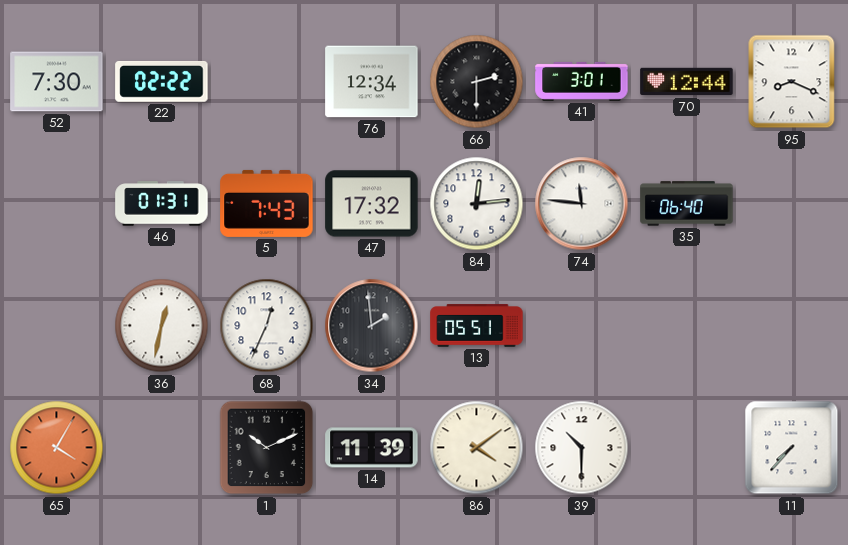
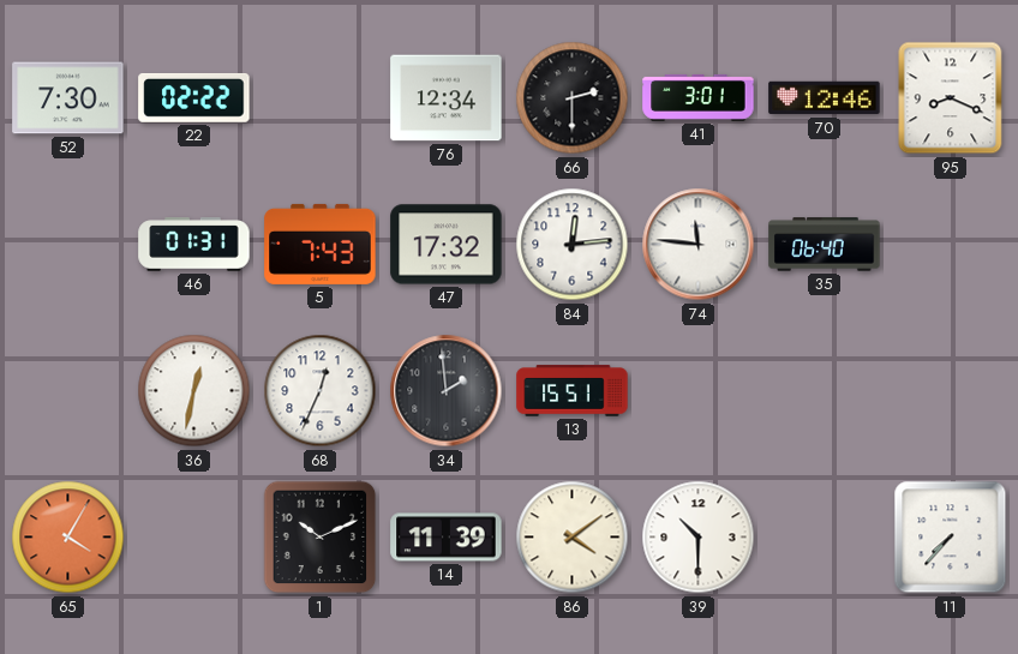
70: 12:44 -> 12:46
13: 05:51 -> 15:51
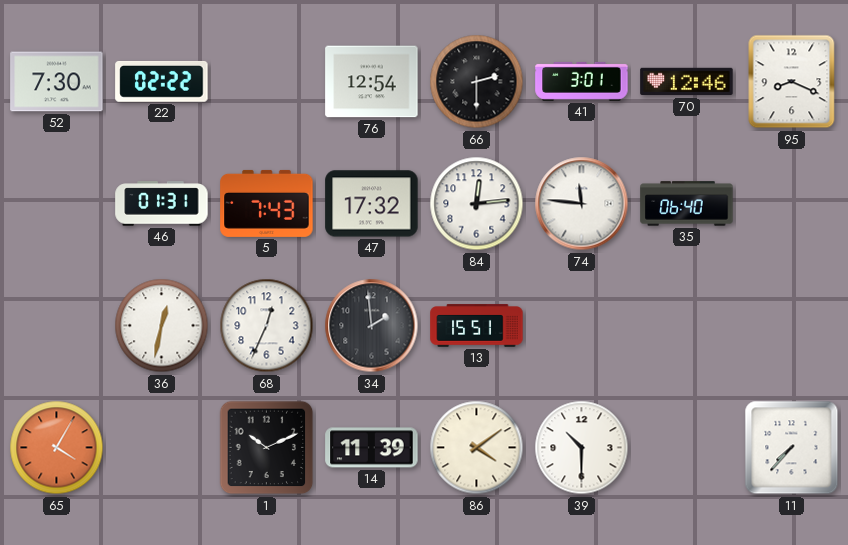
76: 12:34 -> 12:54
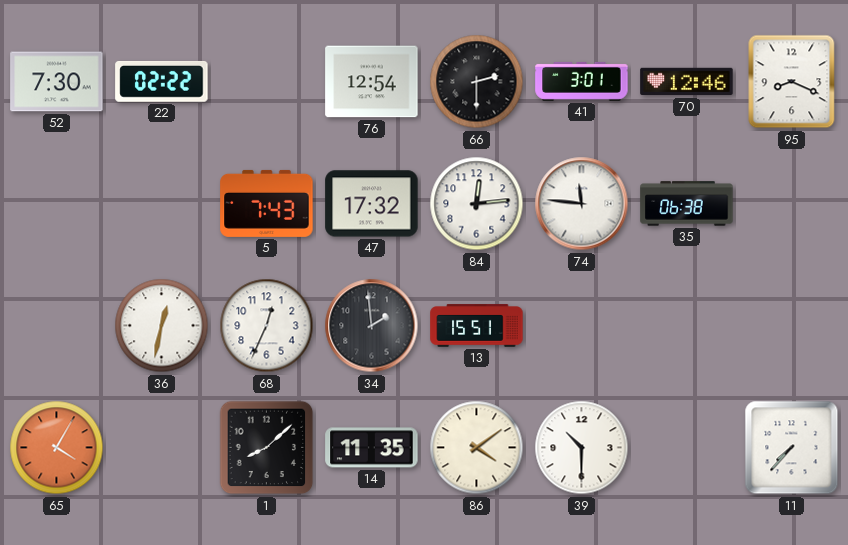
46: 01:31 -> none
35: 06:40 -> 06:38
1: 10:11 -> 8:08
14: 11:39 -> 11:35
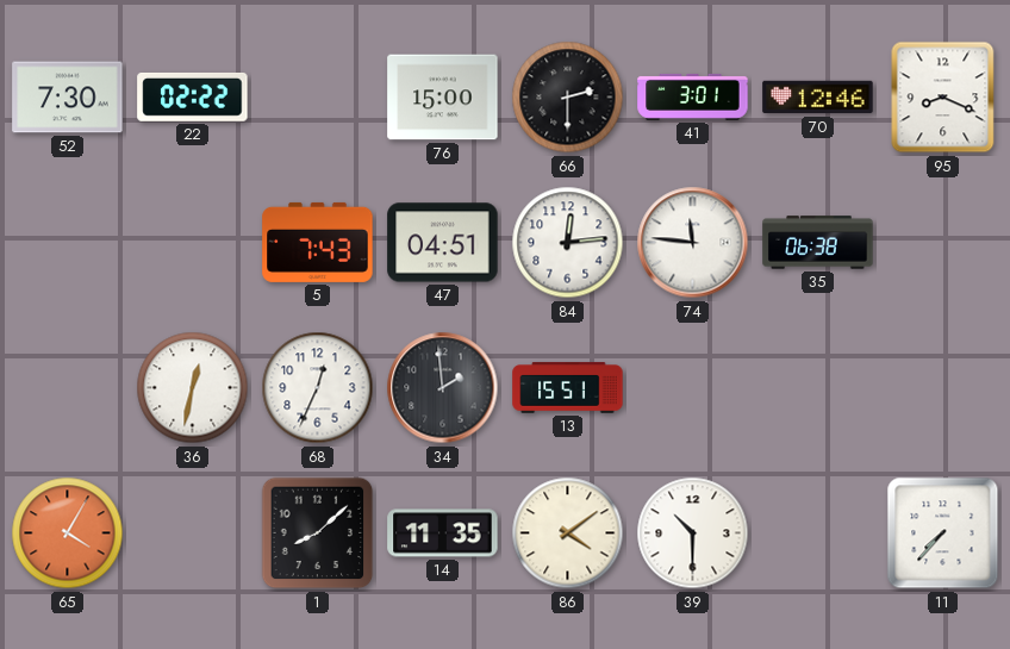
76: 12:54 -> 15:00
47: 17:32 -> 04:51
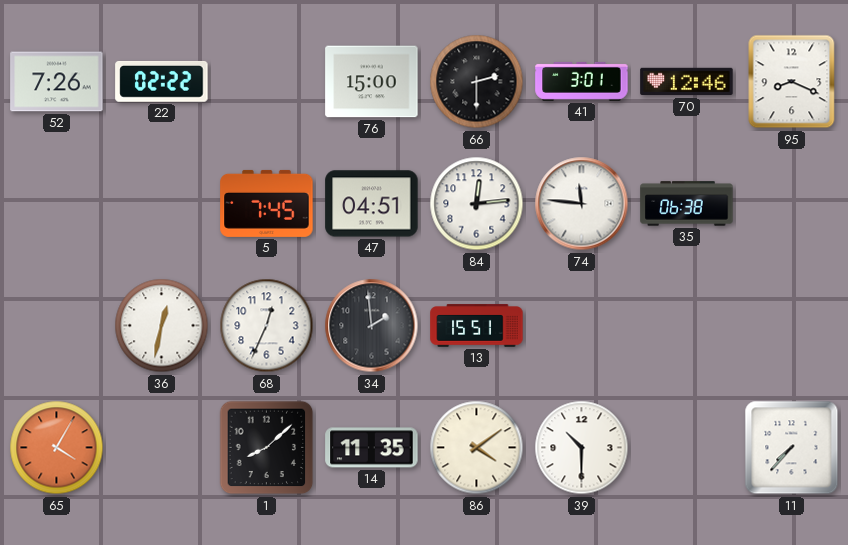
52: 7:30 -> 7:26
5: 7:43 -> 7:45
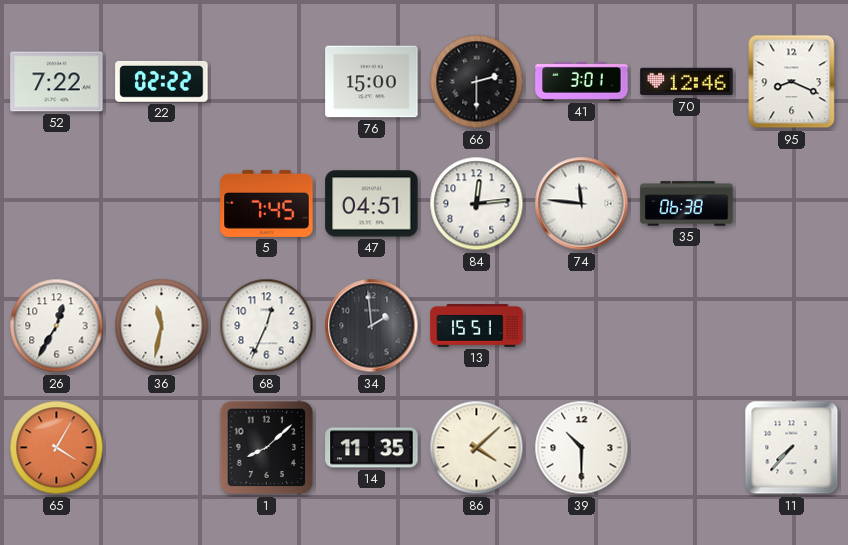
52: 7:26 -> 7:22
26: none -> 12:35
36: 12:32 -> 11:32
86: 4:09 -> 4:08
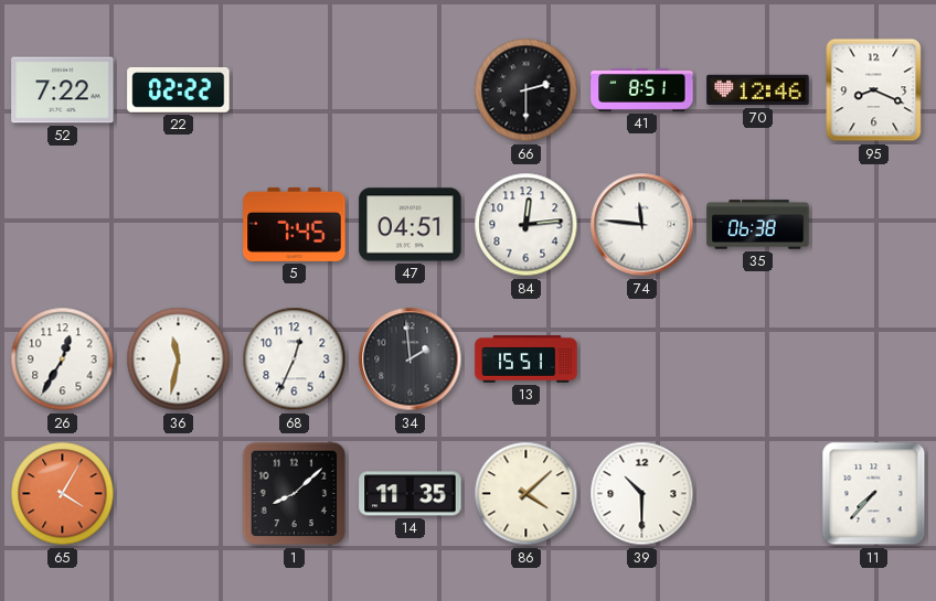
76: 15:00 -> none
41: 3:01 -> 8:51
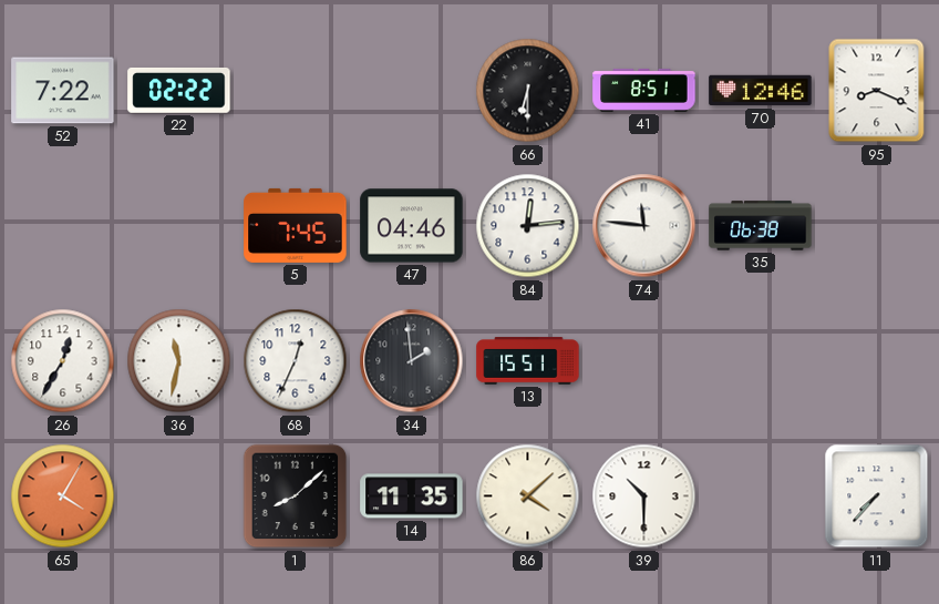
66: 2:30 -> 6:30
47: 04:51 -> 04:46
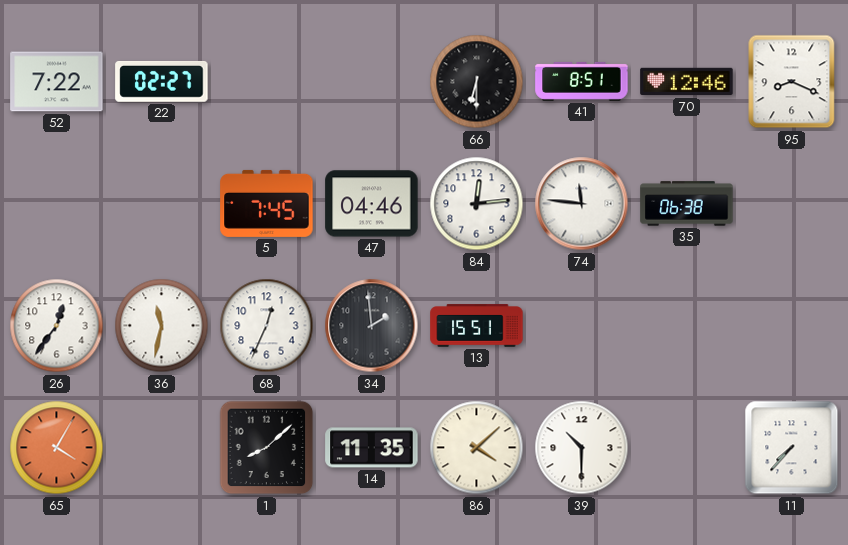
22: 02:22 -> 02:27
26: 12:35 -> 12:36
